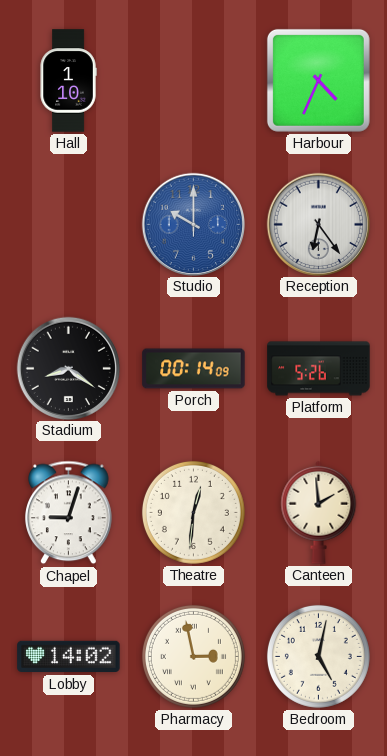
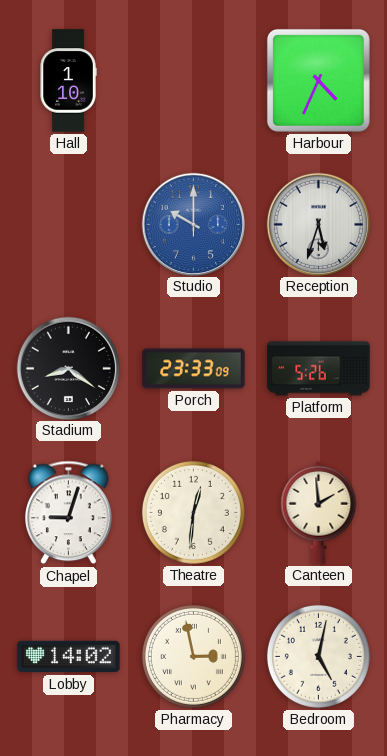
Reception: 6:24 -> 5:33
Porch: 00:14 -> 23:33
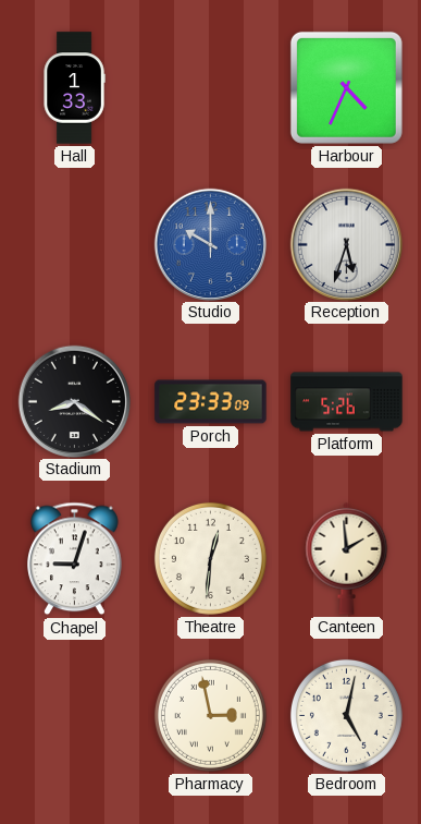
Hall: 1:10 -> 1:33
Lobby: 14:02 -> none
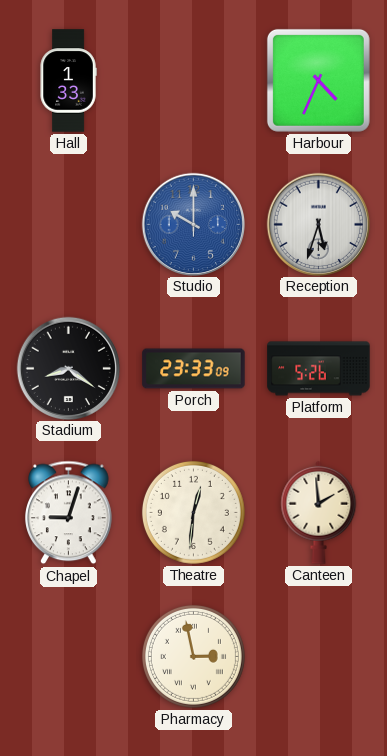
Bedroom: 5:02 -> none
